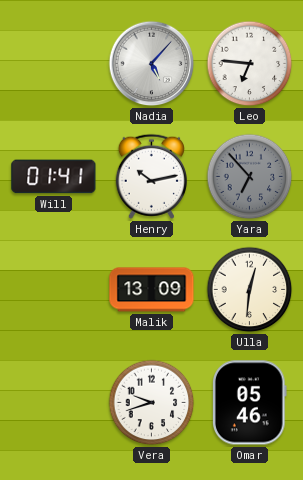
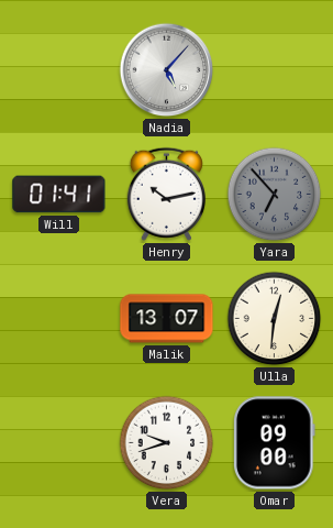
Leo: 6:46 -> none
Malik: 13:09 -> 13:07
Omar: 05:46 -> 09:00
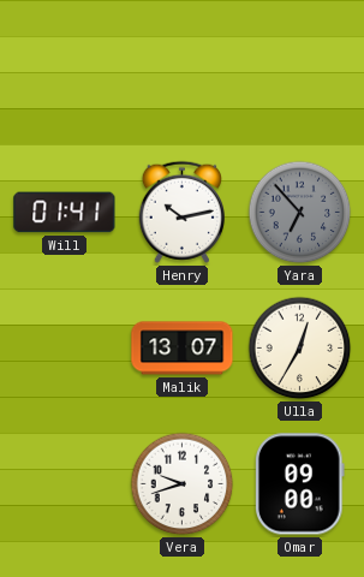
Nadia: 5:07 -> none
Ulla: 12:31 -> 12:35
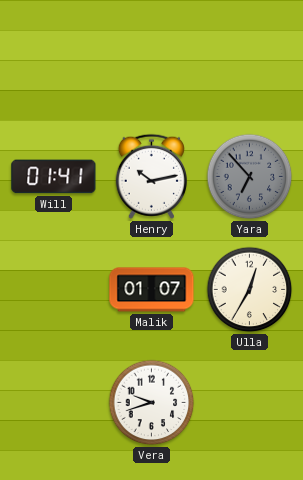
Malik: 13:07 -> 01:07
Omar: 09:00 -> none
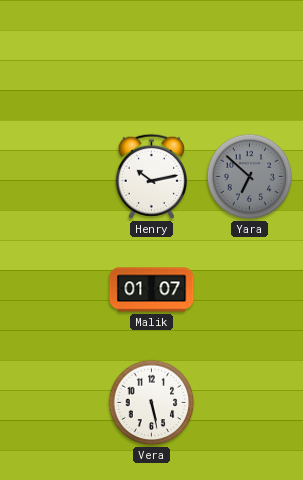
Will: 01:41 -> none
Yara: 6:53 -> 6:52
Ulla: 12:35 -> none
Vera: 9:42 -> 5:28
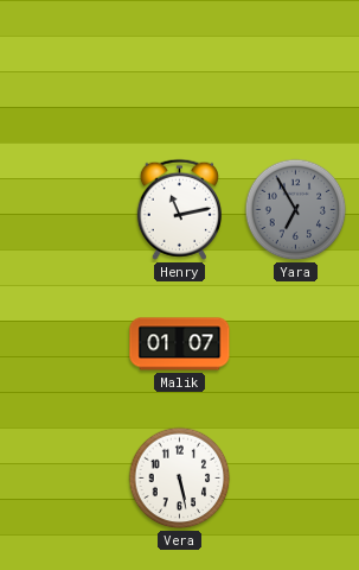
Henry: 10:13 -> 11:13
Yara: 6:52 -> 6:55
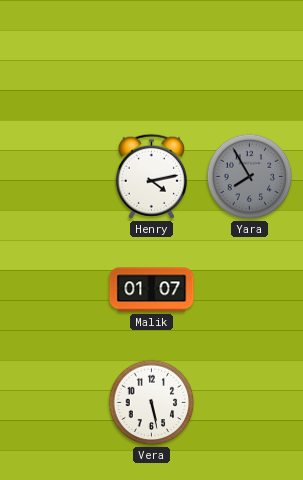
Henry: 11:13 -> 4:13
Yara: 6:55 -> 7:55
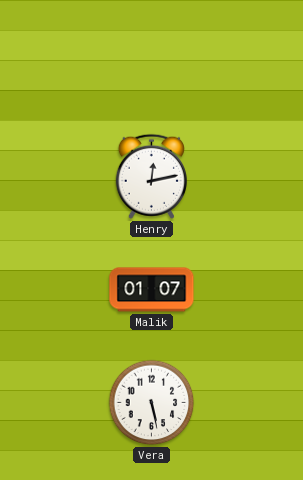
Henry: 4:13 -> 12:13
Yara: 7:55 -> none
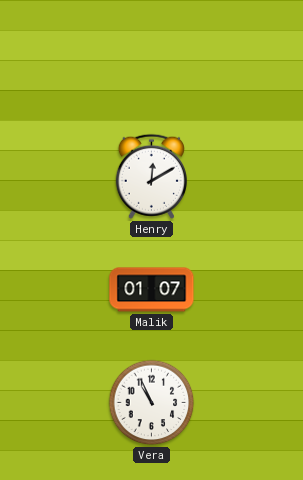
Henry: 12:13 -> 12:10
Vera: 5:28 -> 10:56
